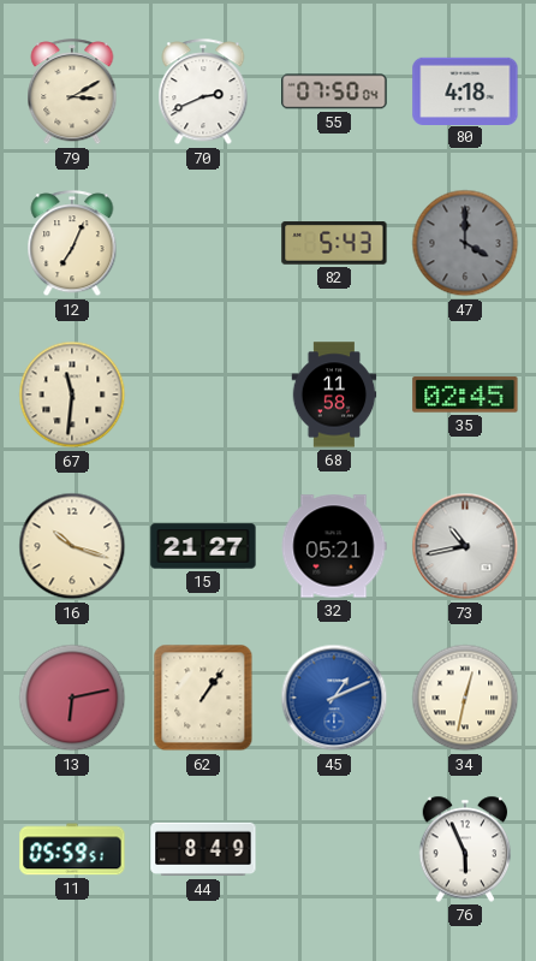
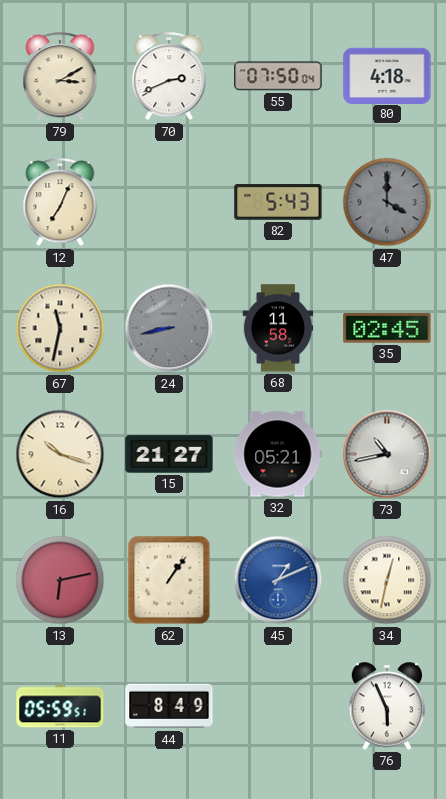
67: 11:31 -> 11:32
24: none -> 8:43
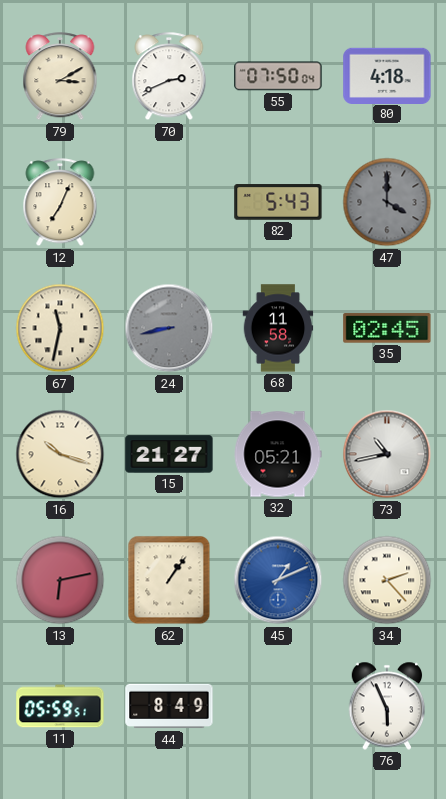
34: 12:32 -> 2:23
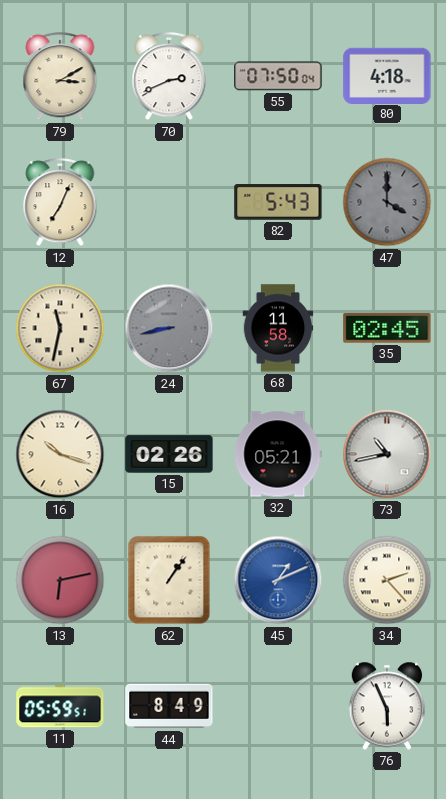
15: 21:27 -> 02:26
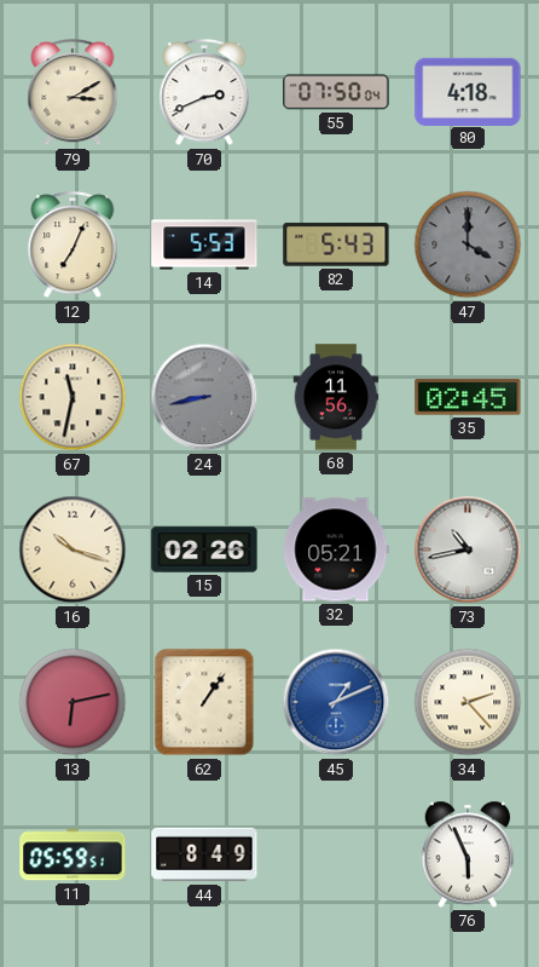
14: none -> 5:53
68: 11:58 -> 11:56
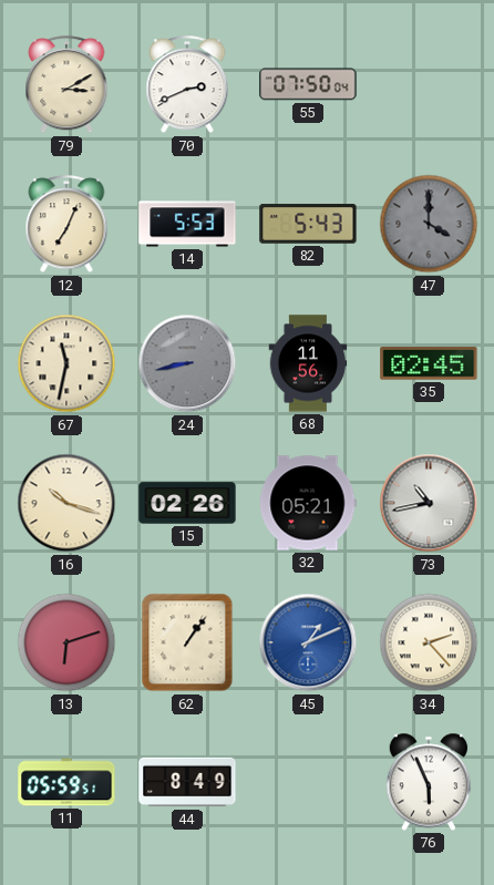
80: 4:18 -> none
13: 6:13 -> 6:12
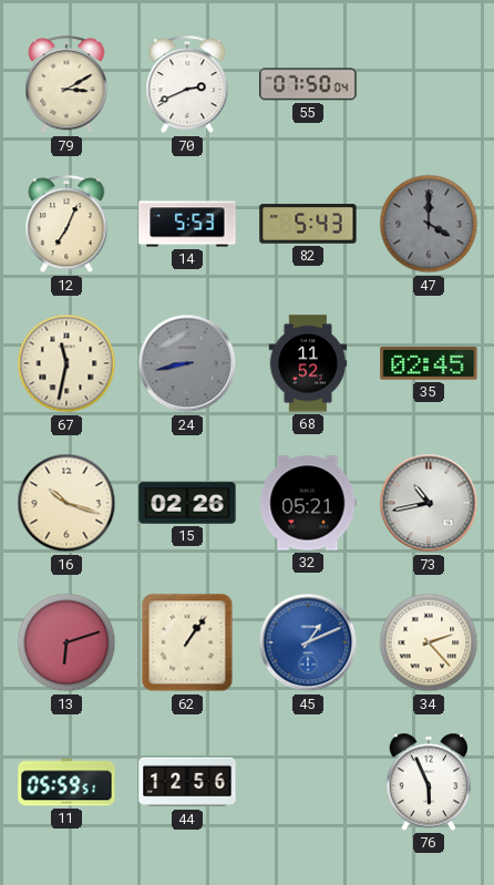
68: 11:56 -> 11:52
44: 8:49 -> 12:56
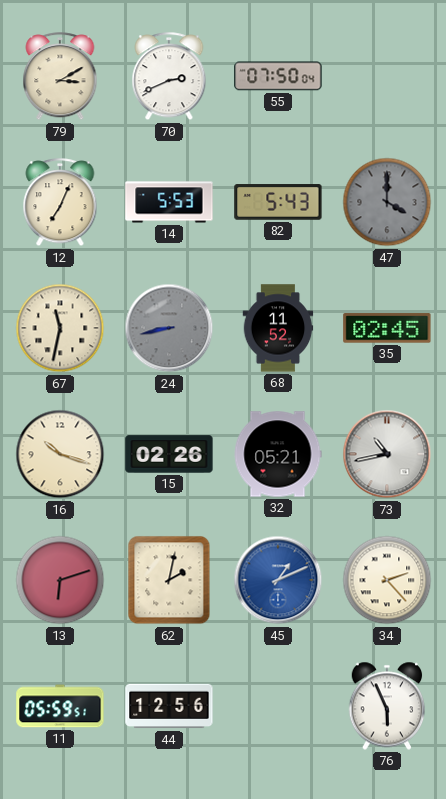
62: 1:06 -> 2:02
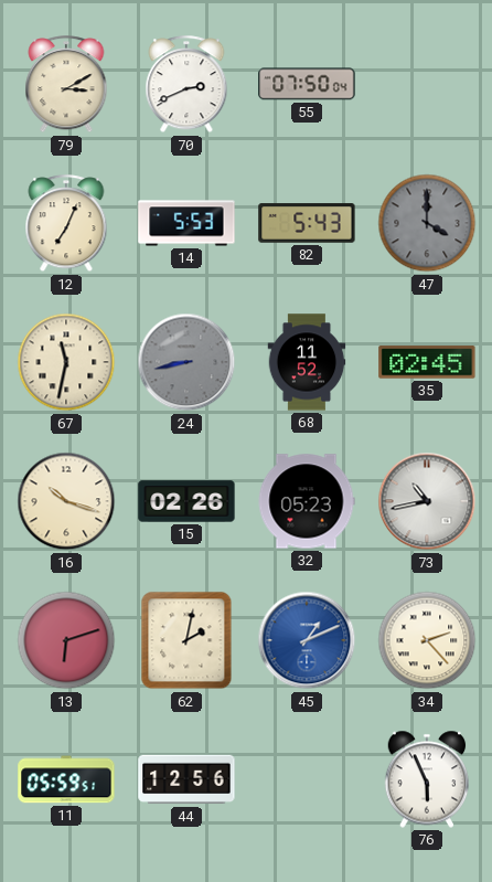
32: 05:21 -> 05:23
